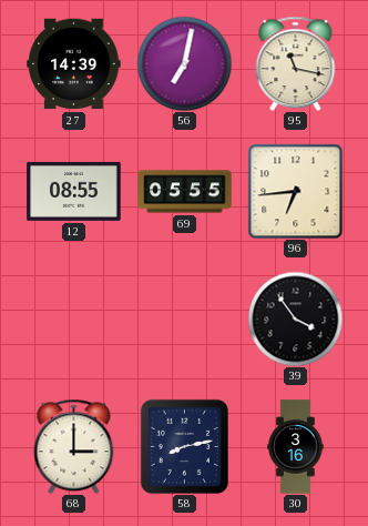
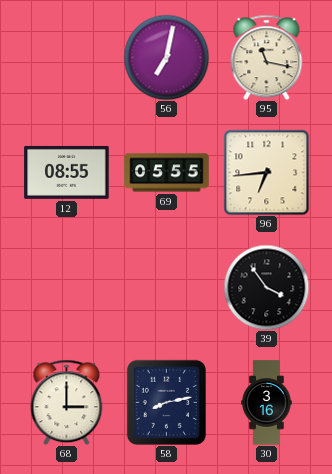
27: 14:39 -> none
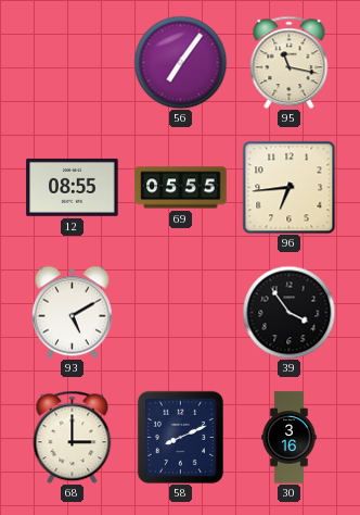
56: 7:02 -> 7:06
93: none -> 5:10
58: 8:13 -> 8:11
